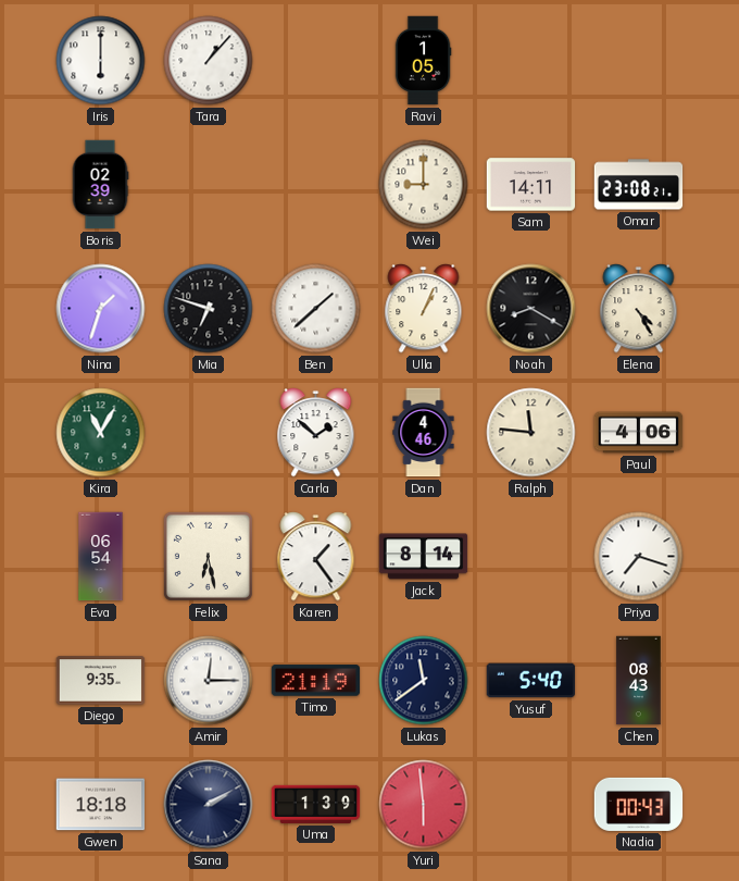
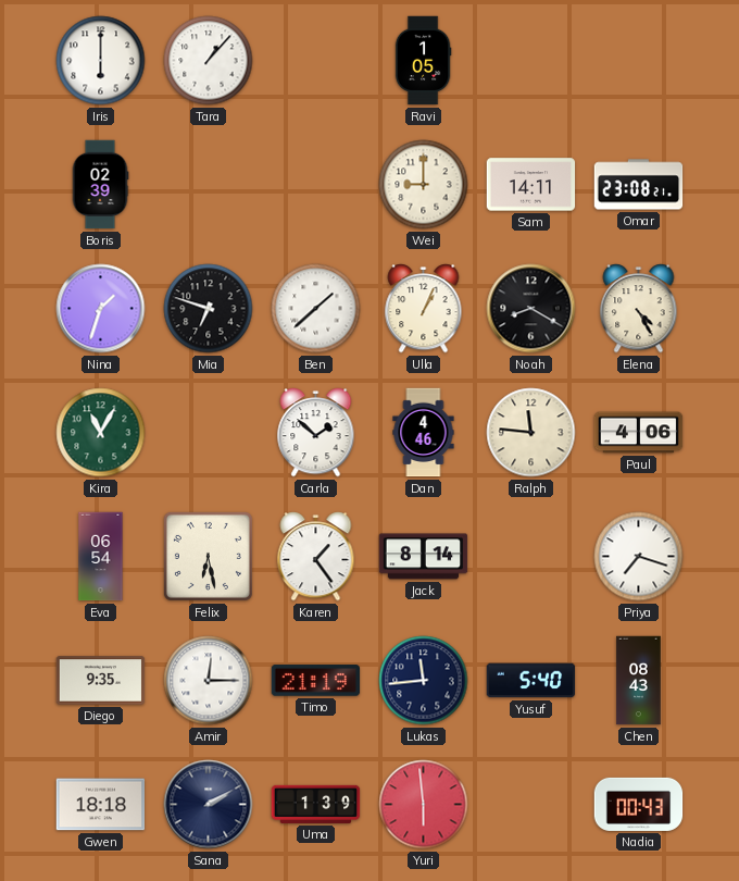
Lukas: 11:39 -> 11:44
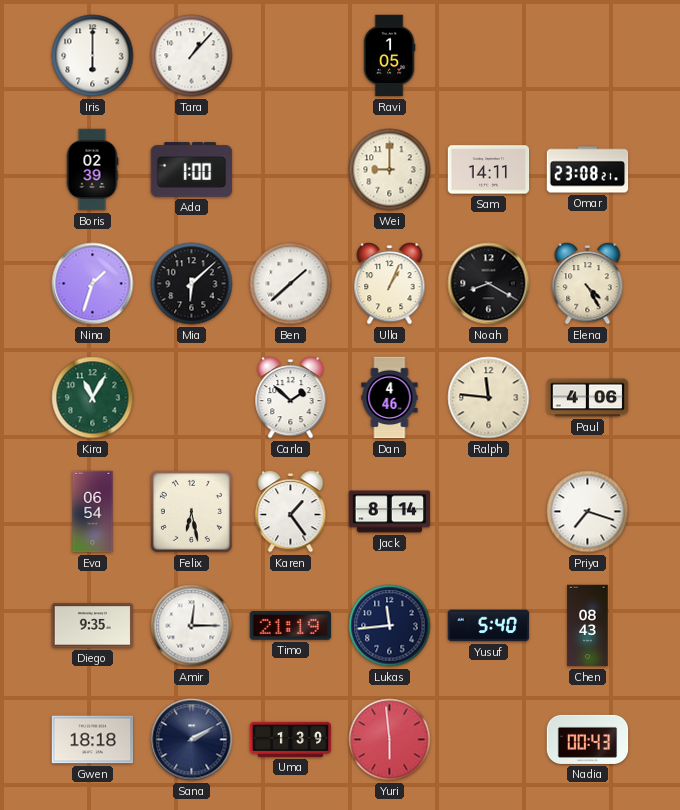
Ada: none -> 1:00
Mia: 6:48 -> 6:08
